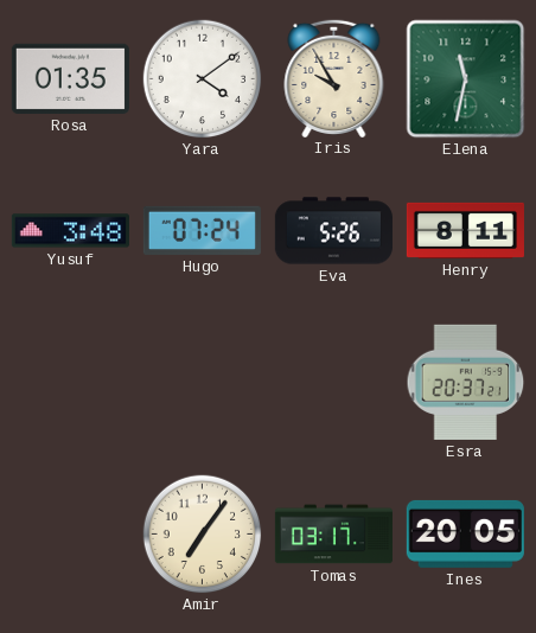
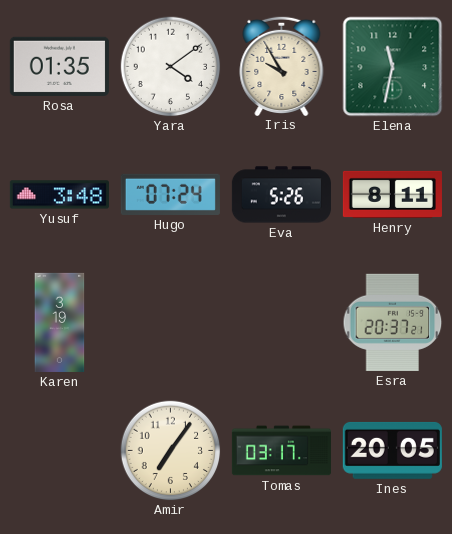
Karen: none -> 3:19
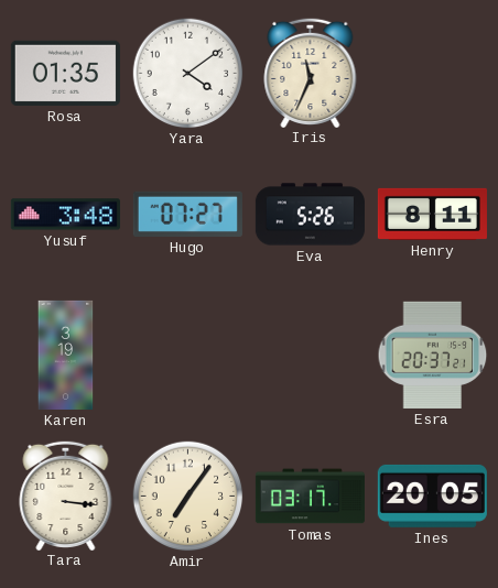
Iris: 9:55 -> 11:34
Elena: 11:32 -> none
Hugo: 07:24 -> 07:27
Tara: none -> 3:16
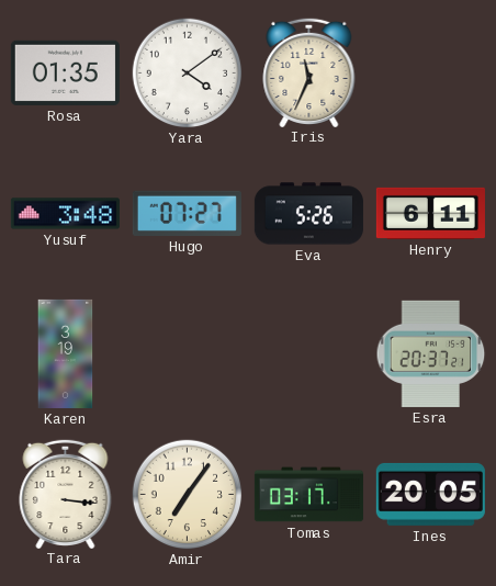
Henry: 8:11 -> 6:11
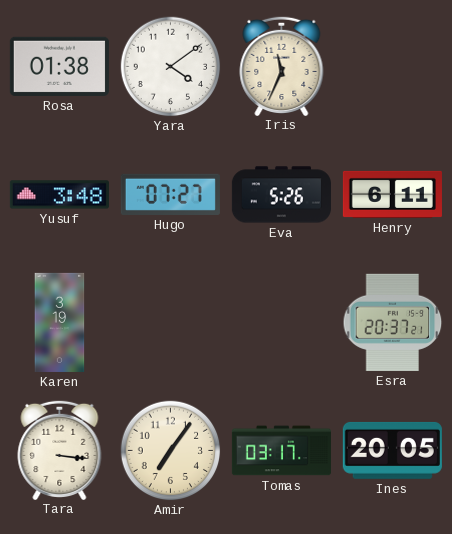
Rosa: 01:35 -> 01:38
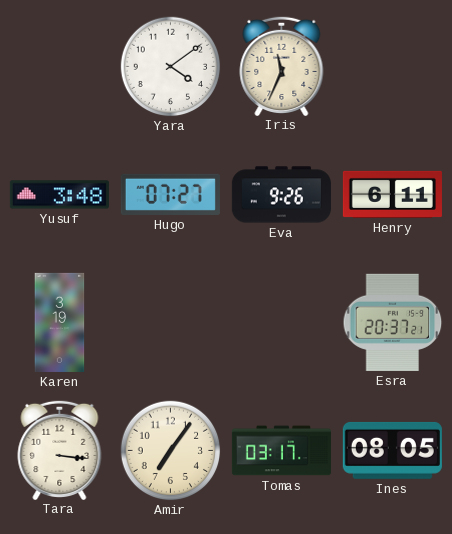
Rosa: 01:38 -> none
Eva: 5:26 -> 9:26
Ines: 20:05 -> 08:05
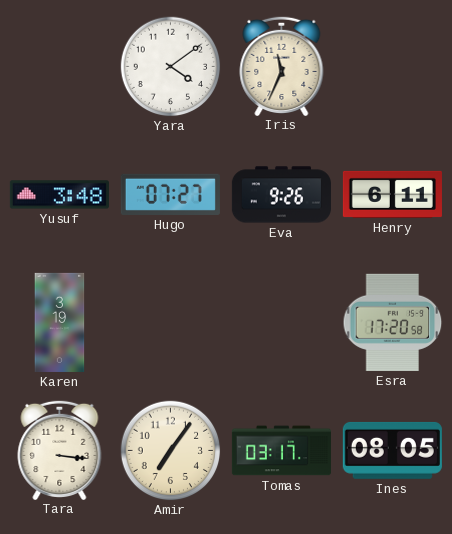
Esra: 20:37 -> 17:20
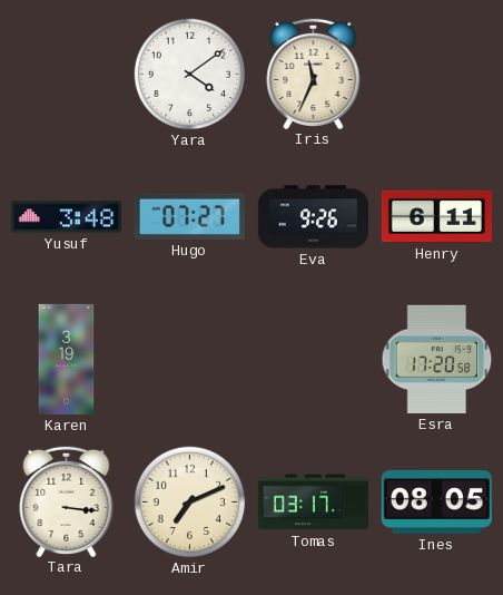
Amir: 7:06 -> 7:11
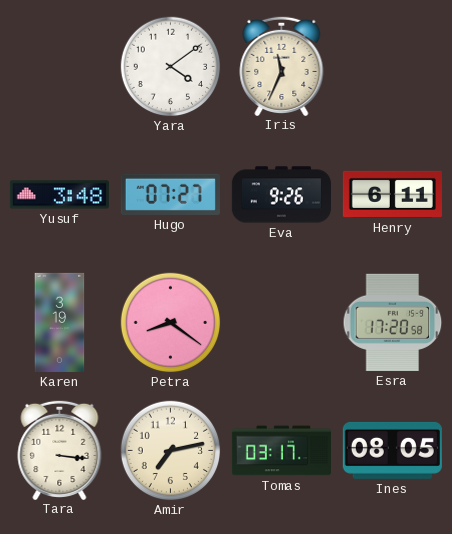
Petra: none -> 8:21
Amir: 7:11 -> 7:13
